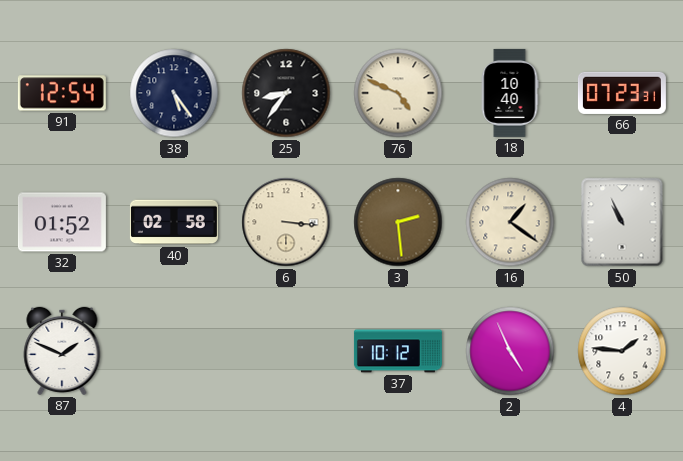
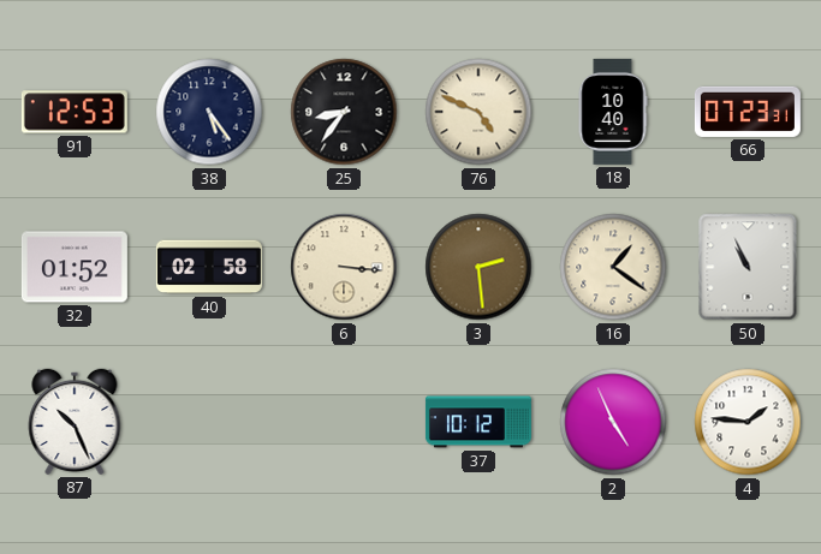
91: 12:54 -> 12:53
87: 1:49 -> 10:26
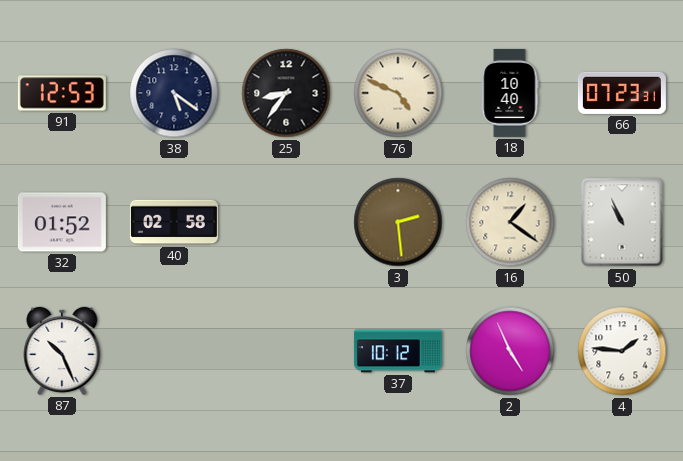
38: 5:24 -> 5:21
6: 3:16 -> none
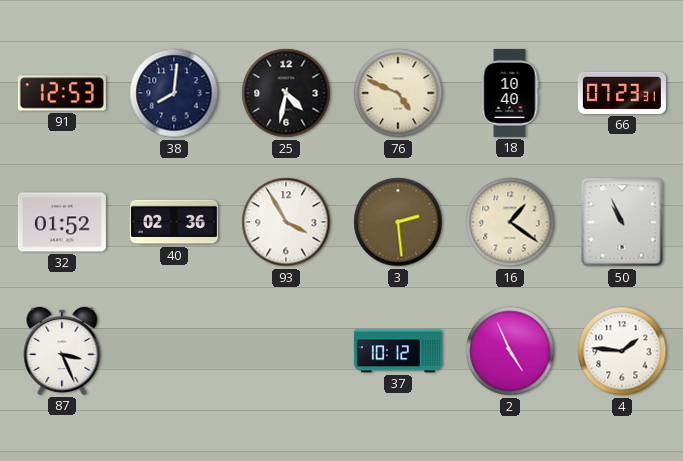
38: 5:21 -> 8:01
25: 8:36 -> 4:32
40: 02:58 -> 02:36
93: none -> 3:55
87: 10:26 -> 3:26
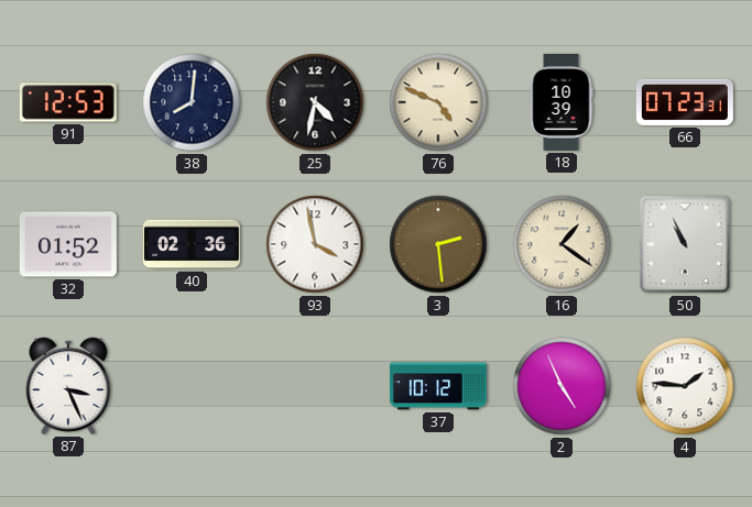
18: 10:40 -> 10:39
93: 3:55 -> 3:58
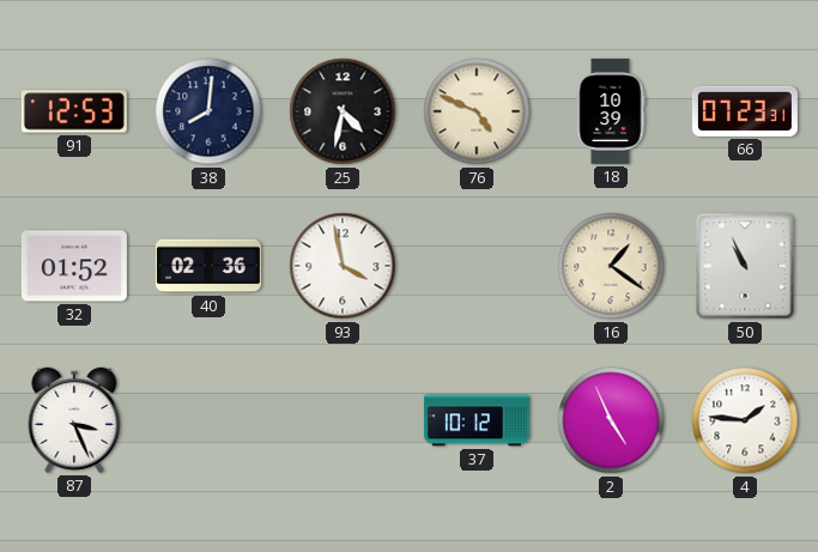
3: 2:29 -> none
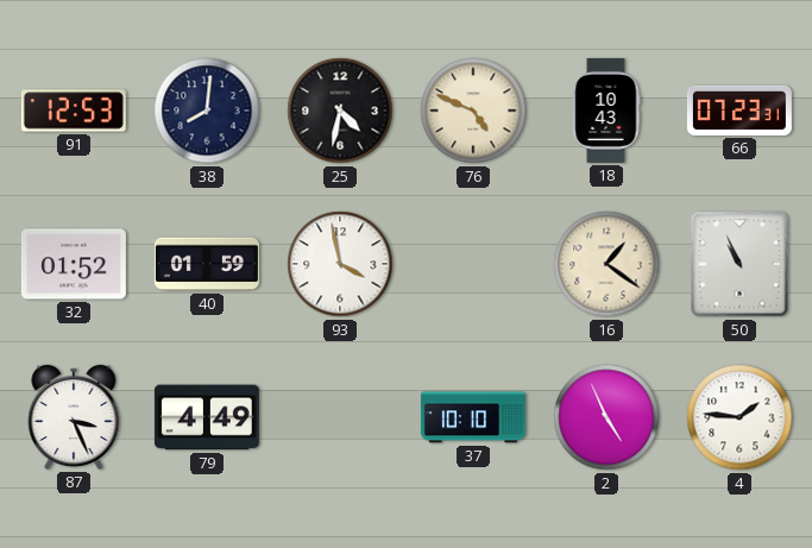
18: 10:39 -> 10:43
40: 02:36 -> 01:59
79: none -> 4:49
37: 10:12 -> 10:10
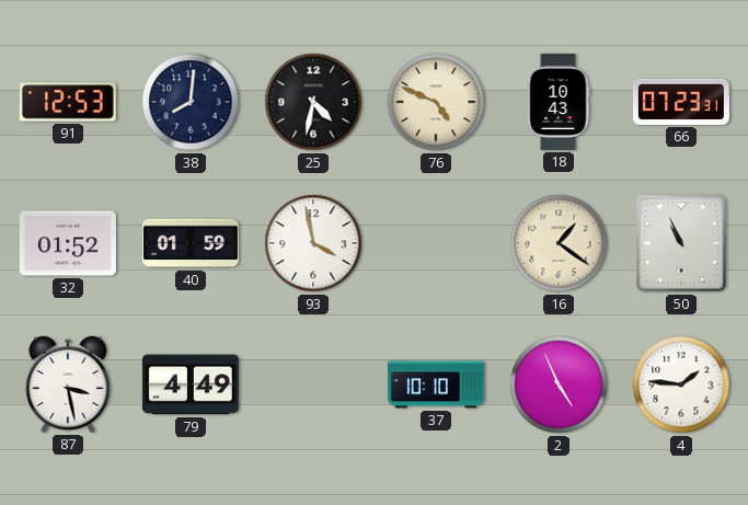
87: 3:26 -> 3:28
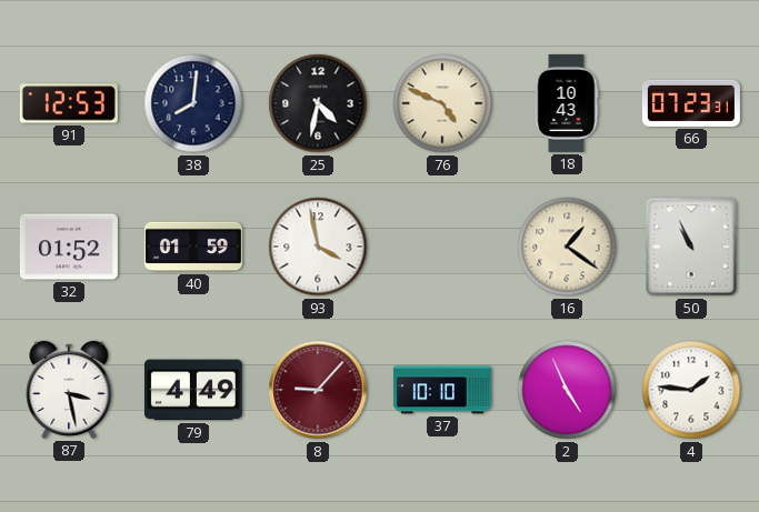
8: none -> 9:07
